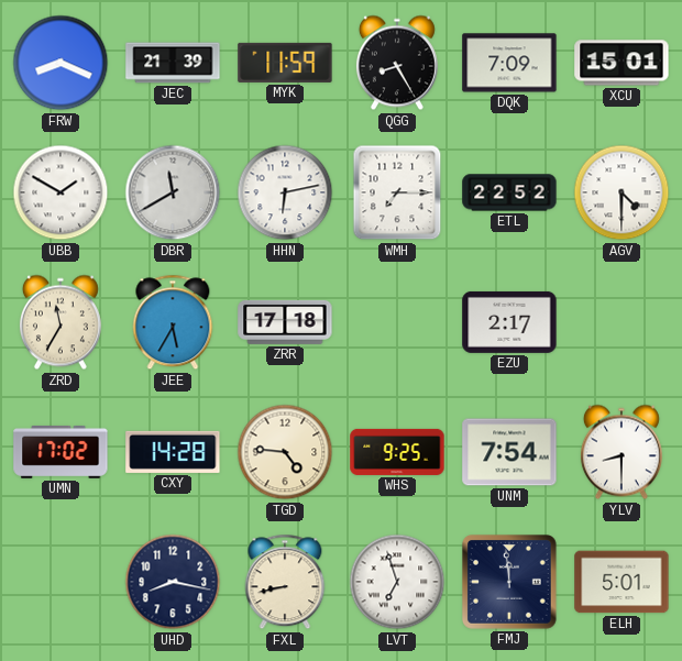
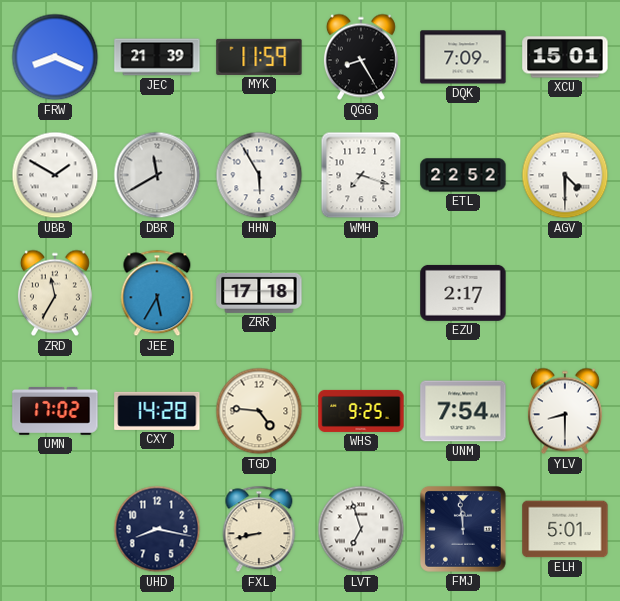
HHN: 6:13 -> 5:55
WMH: 7:15 -> 7:18
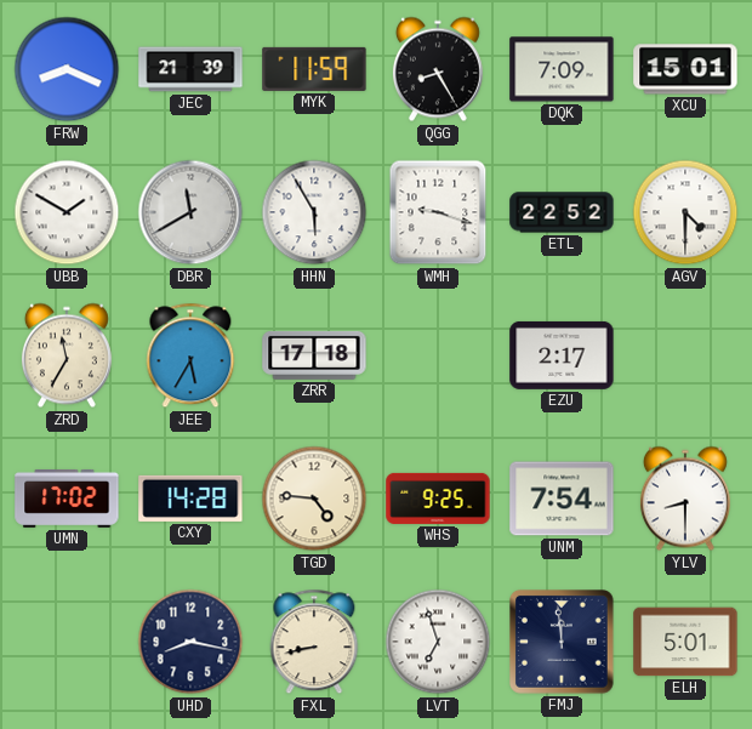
WMH: 7:18 -> 9:18
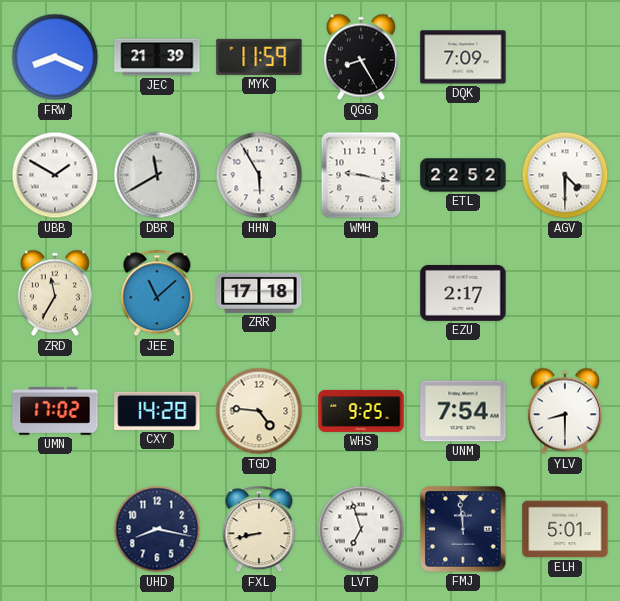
XCU: 15:01 -> none
WMH: 9:18 -> 9:17
JEE: 5:35 -> 11:08
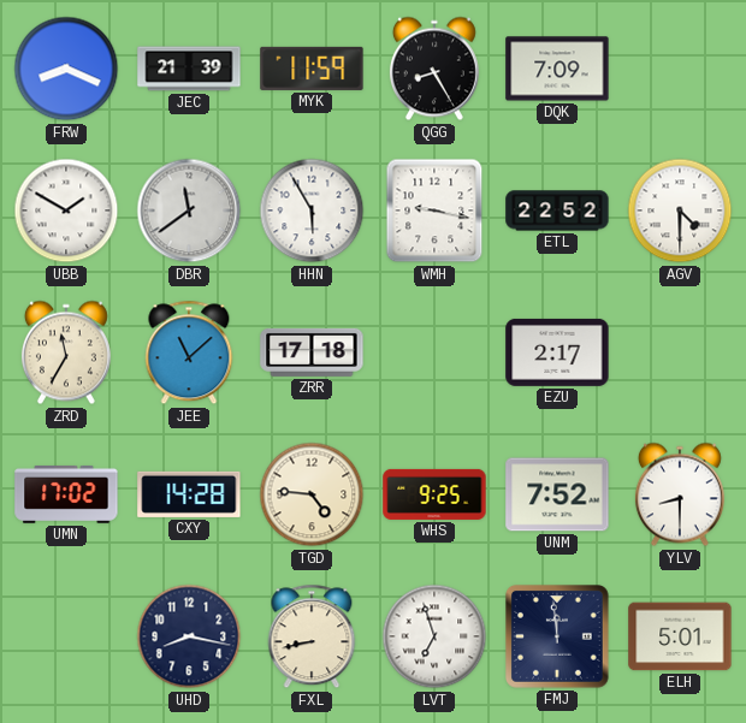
DBR: 11:40 -> 11:39
UNM: 7:54 -> 7:52
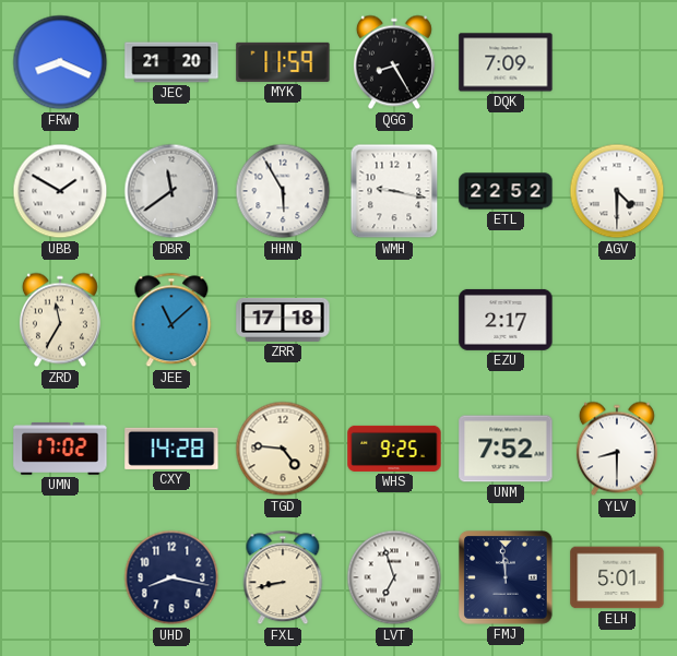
JEC: 21:39 -> 21:20
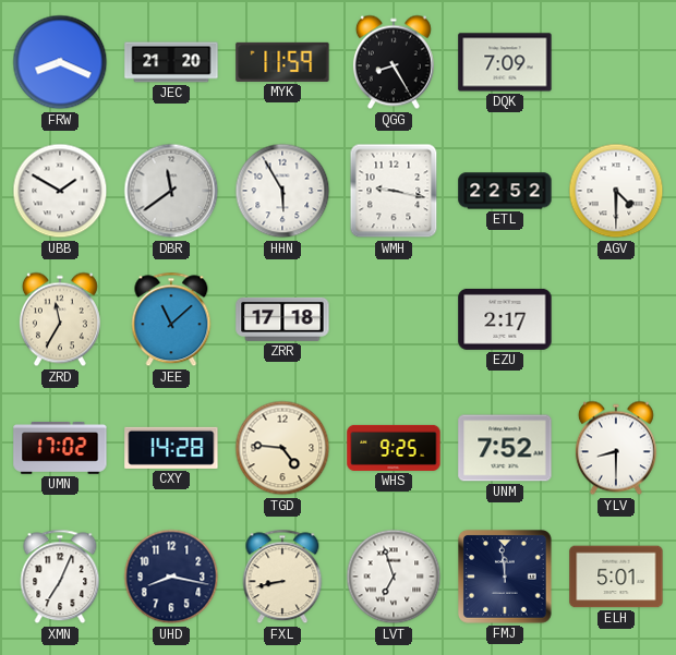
XMN: none -> 7:04
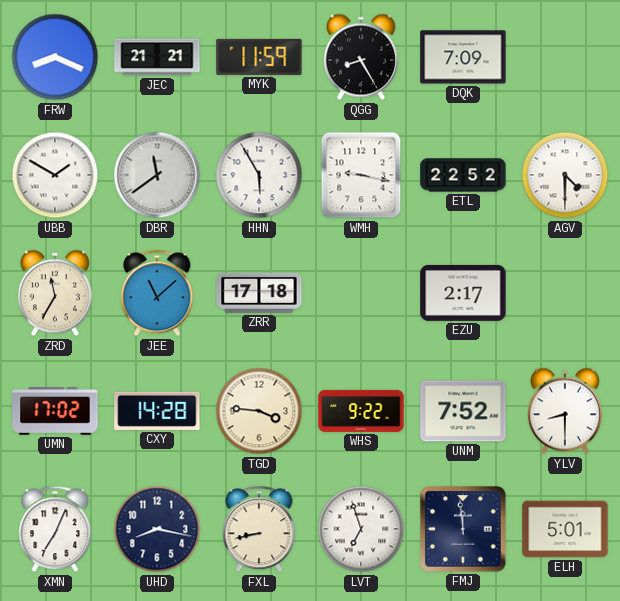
JEC: 21:20 -> 21:21
TGD: 4:46 -> 3:46
WHS: 9:25 -> 9:22
